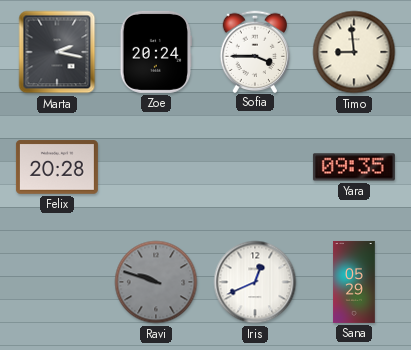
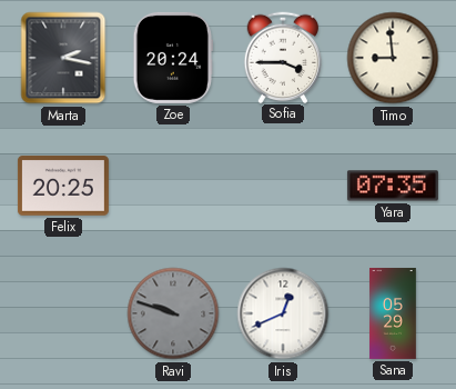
Felix: 20:28 -> 20:25
Yara: 09:35 -> 07:35
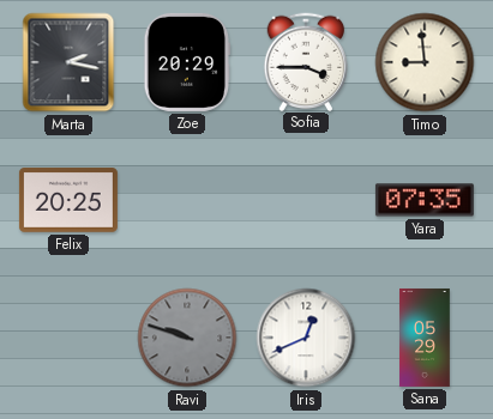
Zoe: 20:24 -> 20:29
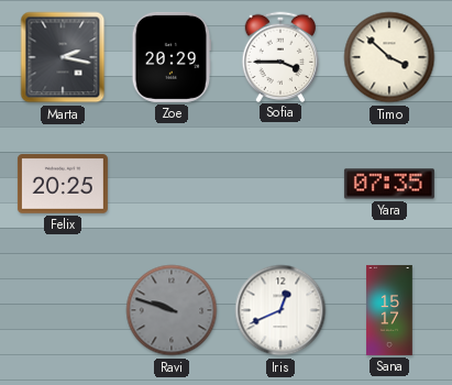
Timo: 8:59 -> 3:52
Sana: 05:29 -> 15:17
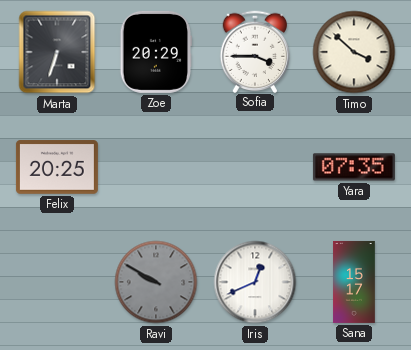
Marta: 2:17 -> 6:33
Ravi: 9:48 -> 9:50
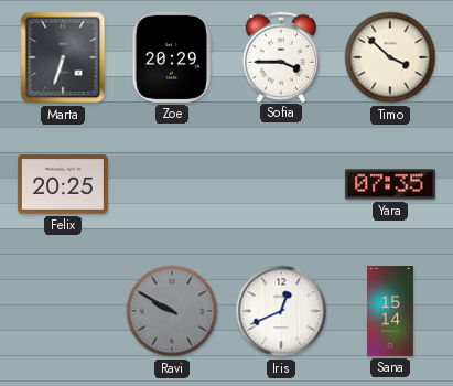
Sana: 15:17 -> 15:14
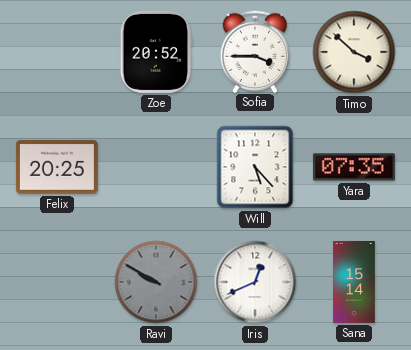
Marta: 6:33 -> none
Zoe: 20:29 -> 20:52
Will: none -> 5:23
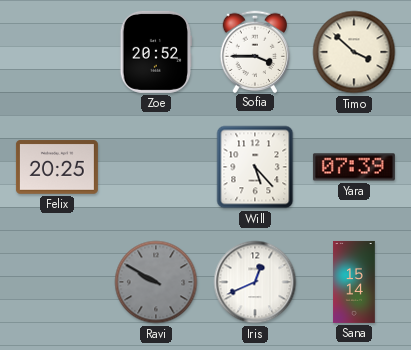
Yara: 07:35 -> 07:39
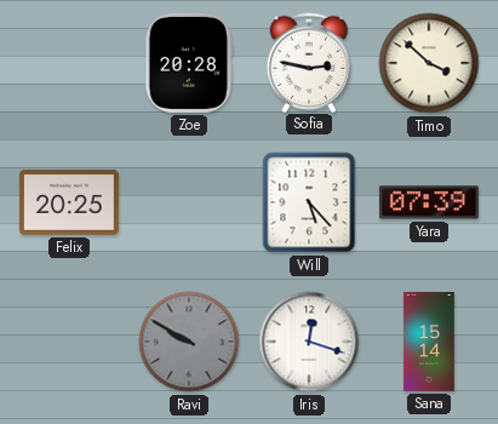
Zoe: 20:52 -> 20:28
Sofia: 3:45 -> 2:47
Iris: 12:41 -> 12:18
